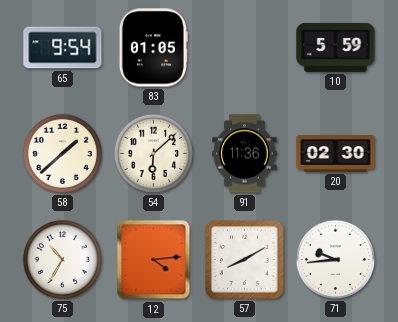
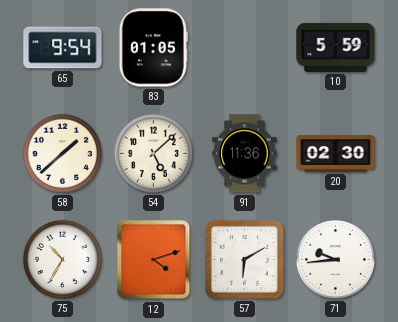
54: 6:08 -> 5:08
12: 4:14 -> 4:12
57: 8:10 -> 6:10
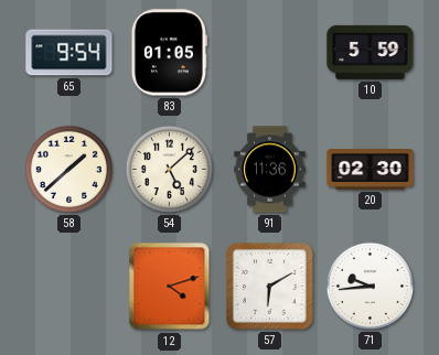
75: 10:35 -> none
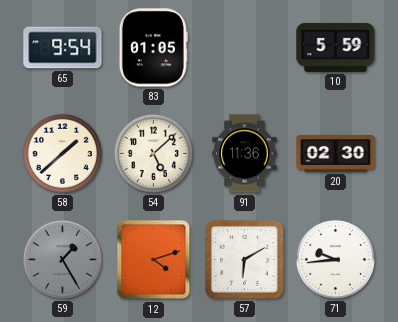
59: none -> 1:25
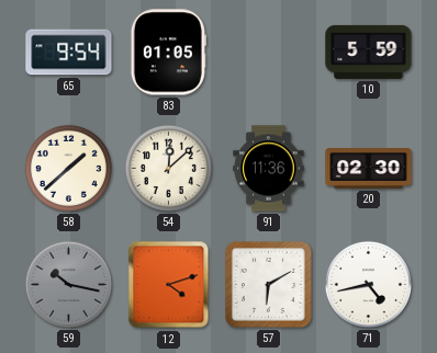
54: 5:08 -> 12:08
59: 1:25 -> 10:17
71: 9:44 -> 4:43
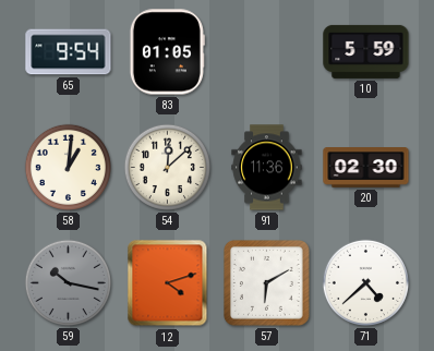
58: 1:38 -> 1:01
71: 4:43 -> 4:38
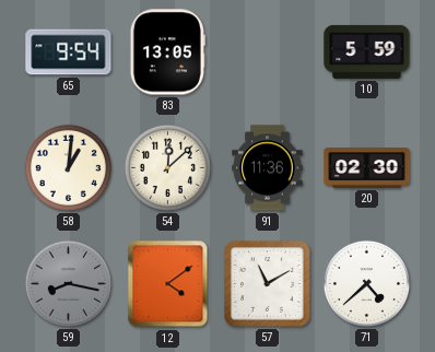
83: 01:05 -> 13:05
59: 10:17 -> 8:17
12: 4:12 -> 4:09
57: 6:10 -> 11:10
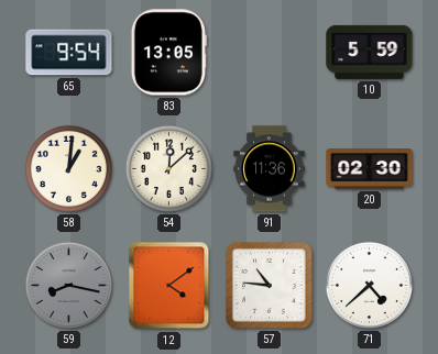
57: 11:10 -> 10:46
